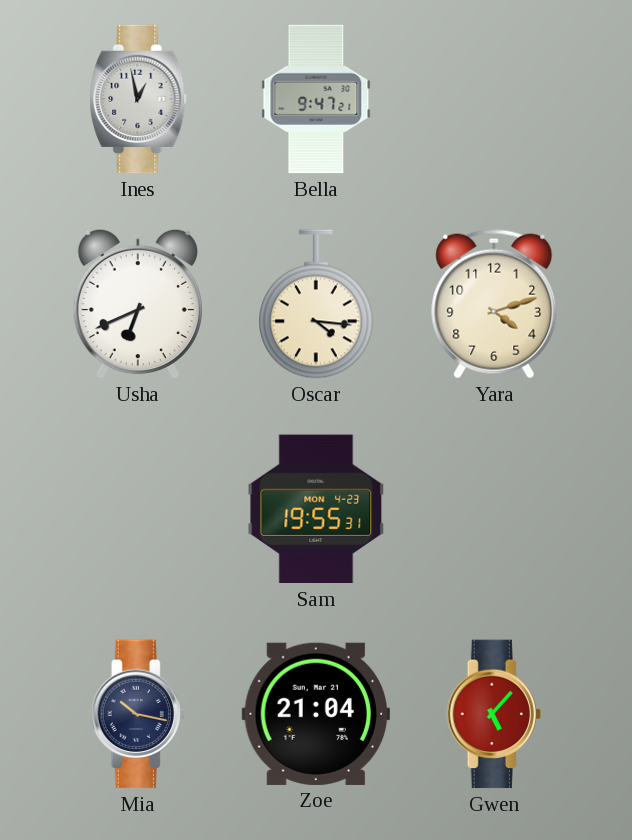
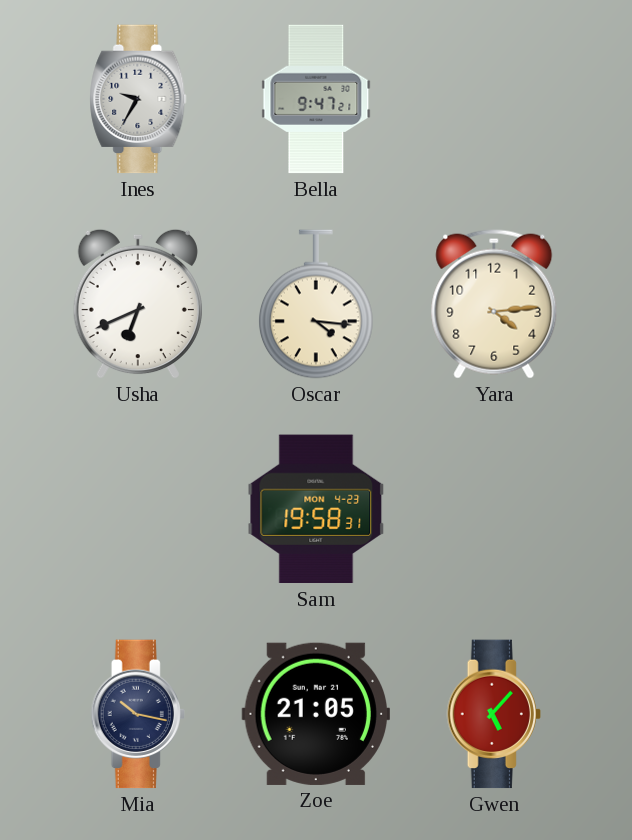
Ines: 12:58 -> 9:35
Yara: 4:12 -> 4:14
Sam: 19:55 -> 19:58
Zoe: 21:04 -> 21:05
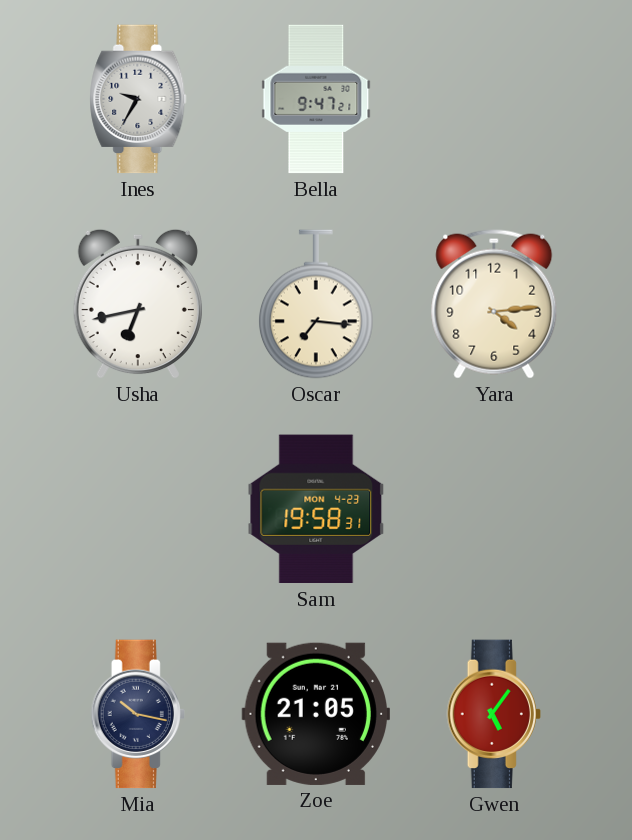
Usha: 6:41 -> 6:43
Oscar: 4:16 -> 7:16
Gwen: 5:07 -> 5:06
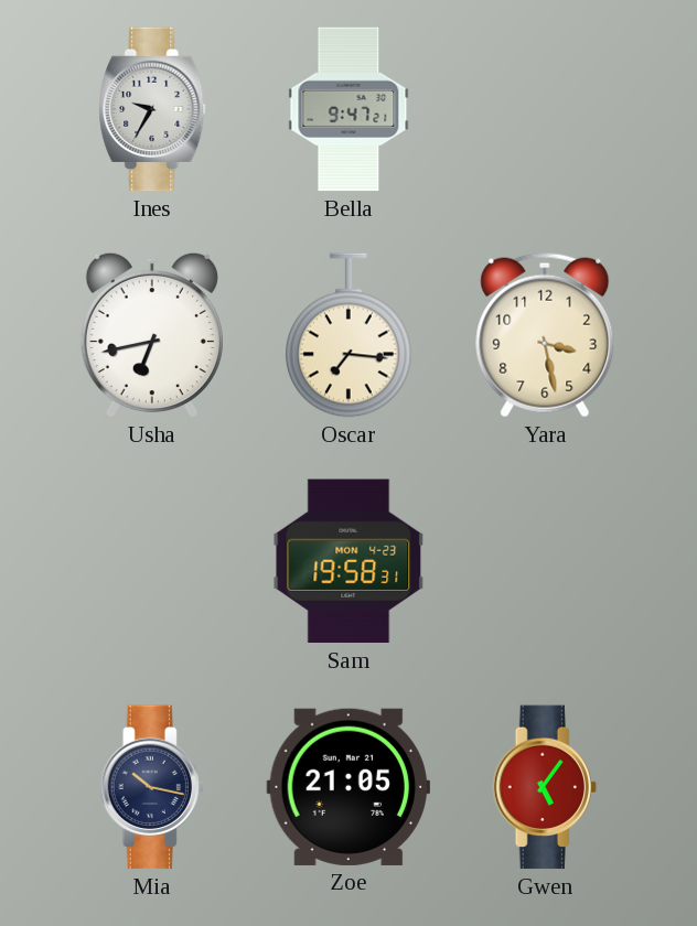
Yara: 4:14 -> 3:28
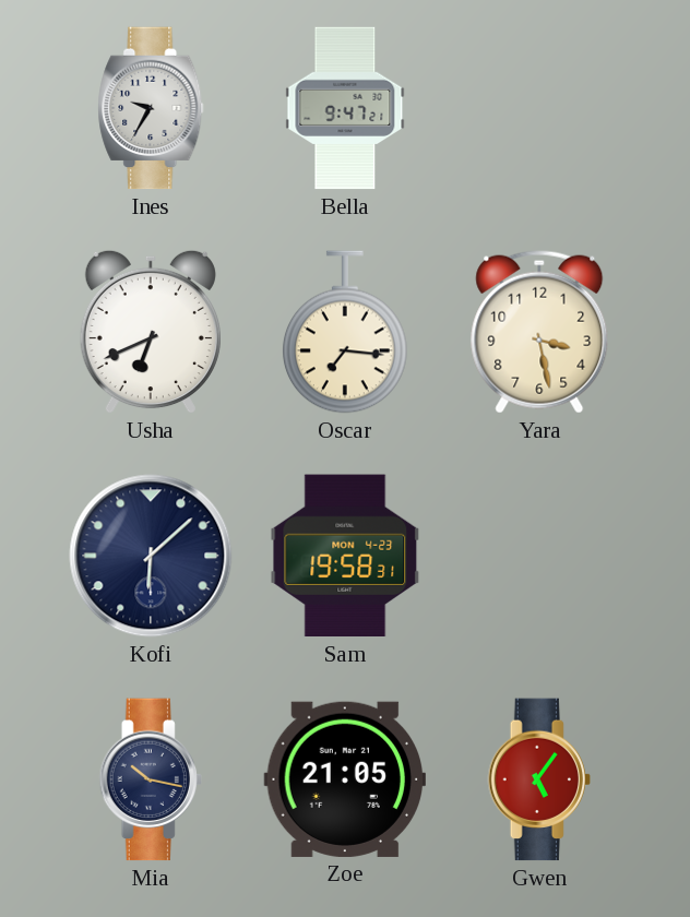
Usha: 6:43 -> 6:41
Kofi: none -> 6:08
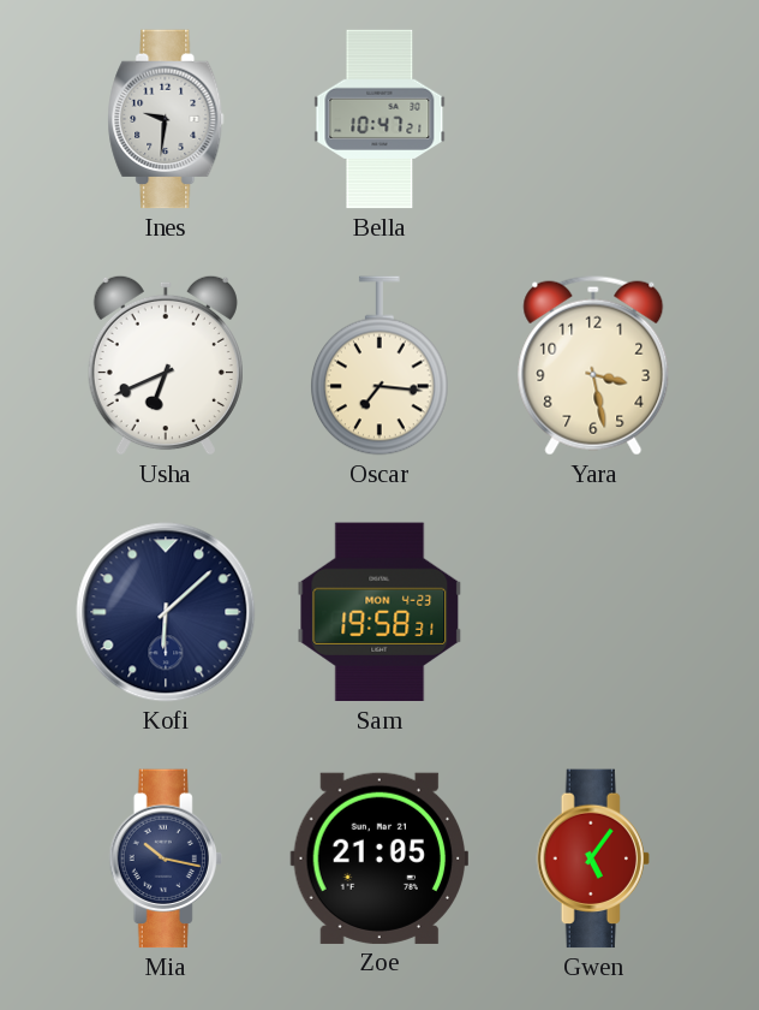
Ines: 9:35 -> 9:31
Bella: 9:47 -> 10:47
